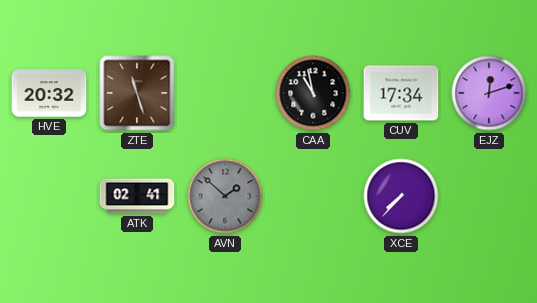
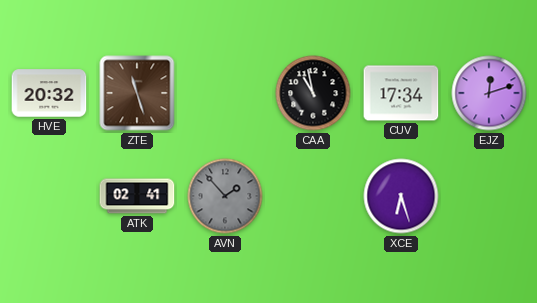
AVN: 1:52 -> 1:53
XCE: 7:37 -> 6:27
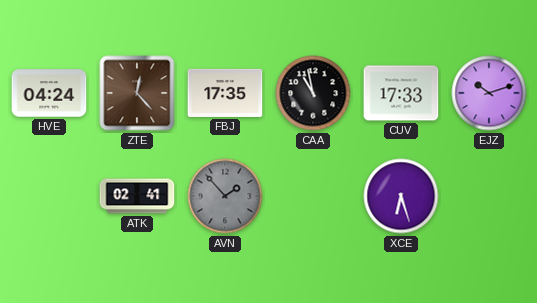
HVE: 20:32 -> 04:24
ZTE: 11:27 -> 12:23
FBJ: none -> 17:35
CUV: 17:34 -> 17:33
EJZ: 12:12 -> 10:12
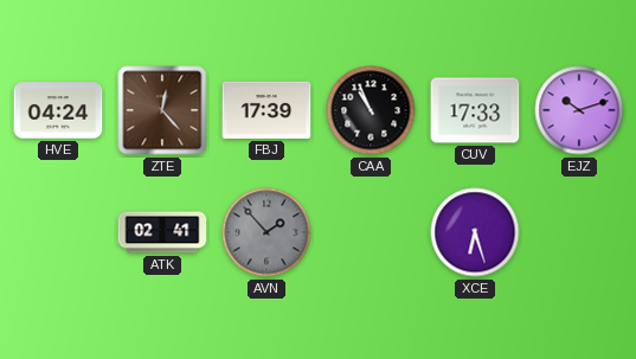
FBJ: 17:35 -> 17:39
CAA: 10:58 -> 10:56
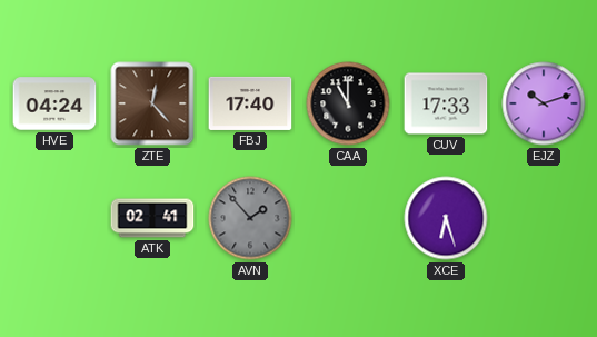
FBJ: 17:39 -> 17:40
CAA: 10:56 -> 11:00
